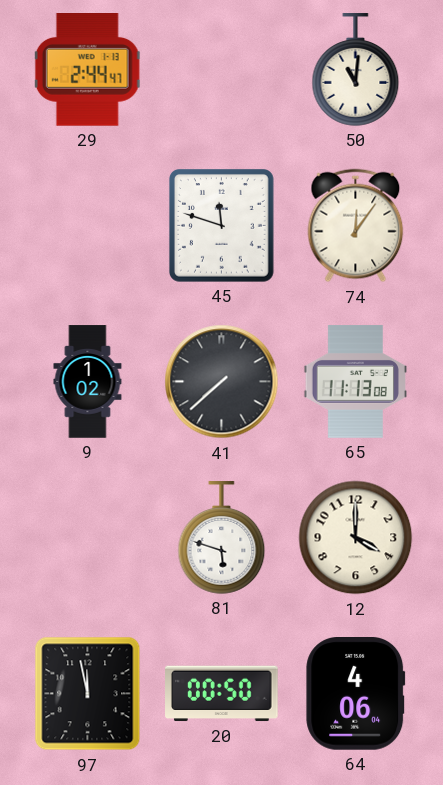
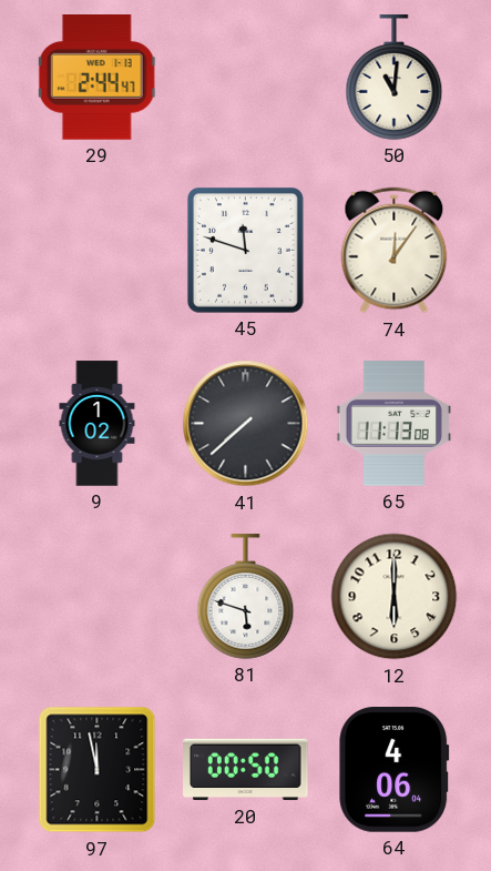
12: 4:00 -> 6:00
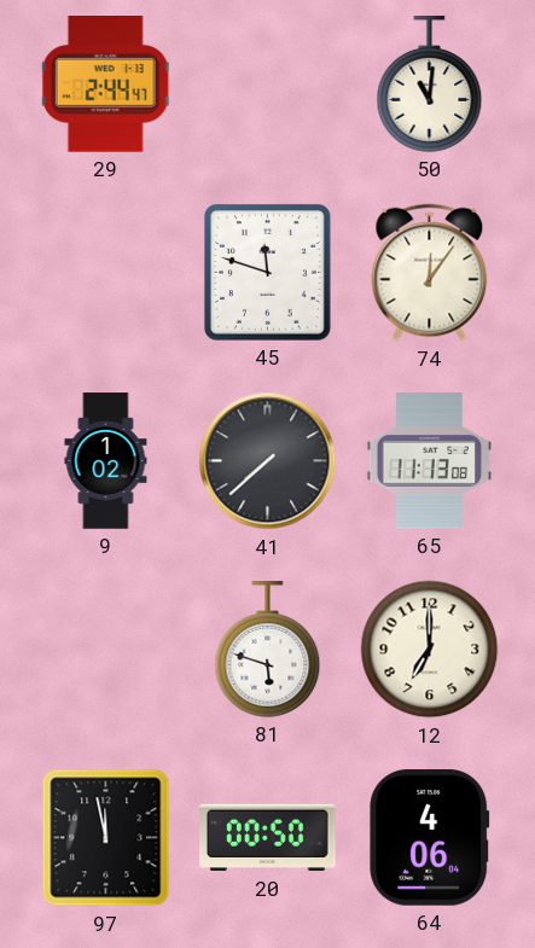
12: 6:00 -> 7:00
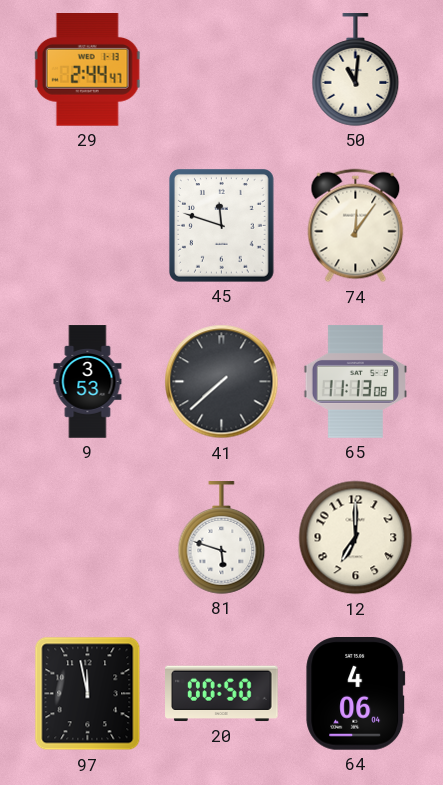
9: 1:02 -> 3:53
